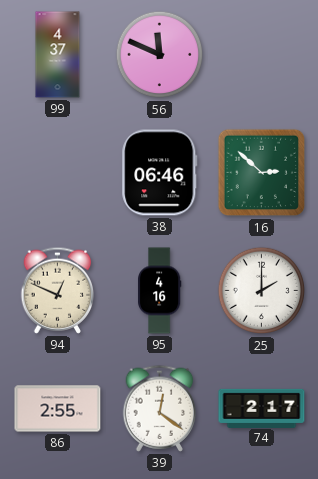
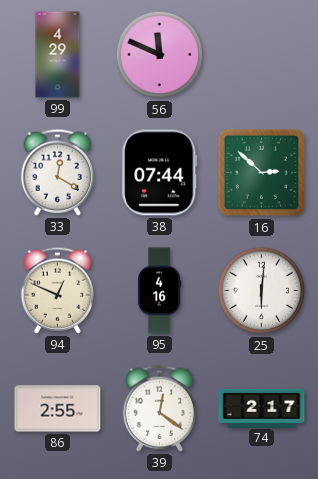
99: 4:37 -> 4:29
33: none -> 12:20
38: 06:46 -> 07:44
25: 2:00 -> 6:01
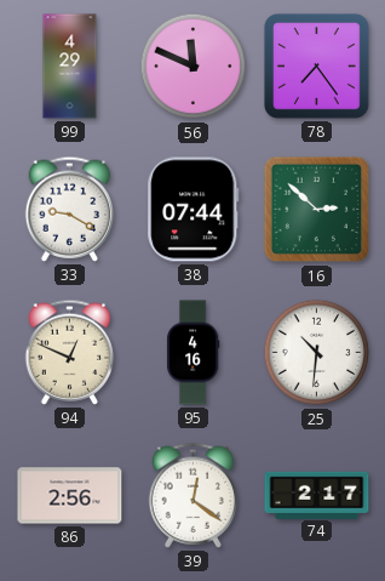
78: none -> 7:24
33: 12:20 -> 9:20
25: 6:01 -> 10:31
86: 2:55 -> 2:56
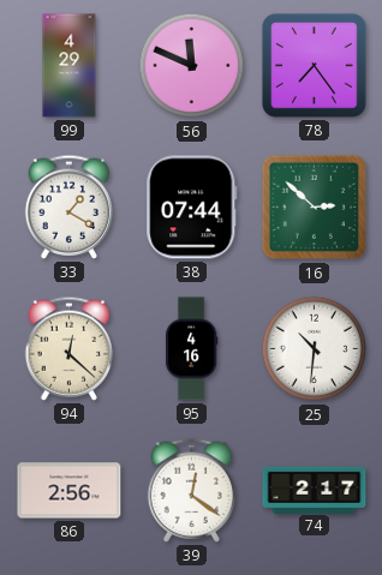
33: 9:20 -> 1:20
94: 12:49 -> 12:22
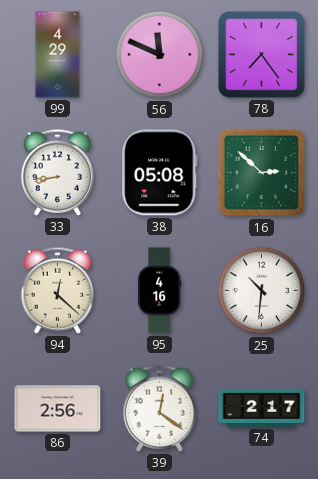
33: 1:20 -> 8:43
38: 07:44 -> 05:08
